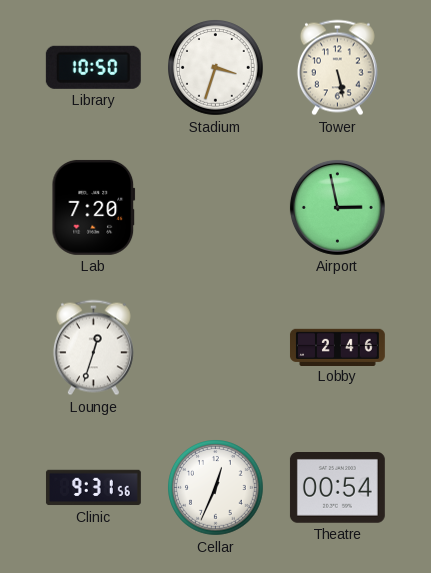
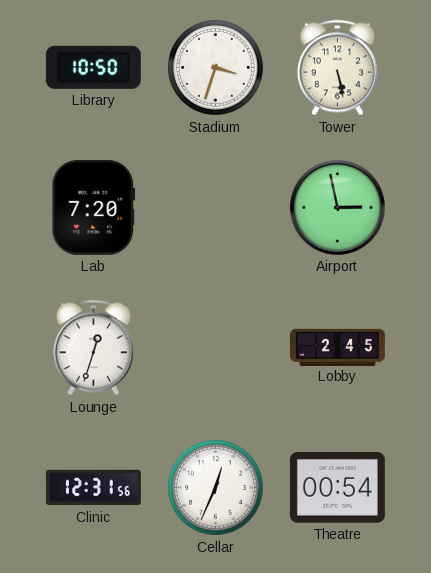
Lobby: 2:46 -> 2:45
Clinic: 9:31 -> 12:31
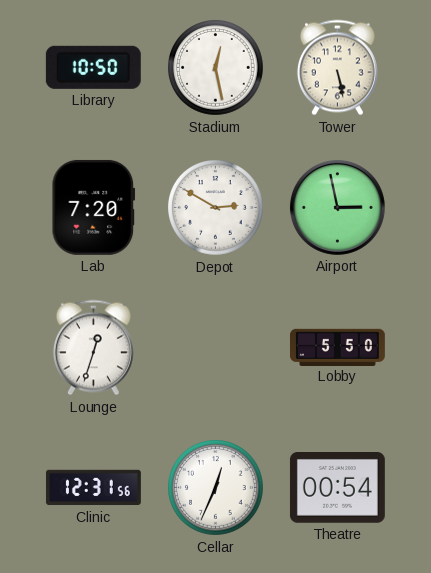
Stadium: 3:33 -> 12:28
Depot: none -> 2:50
Lobby: 2:45 -> 5:50
